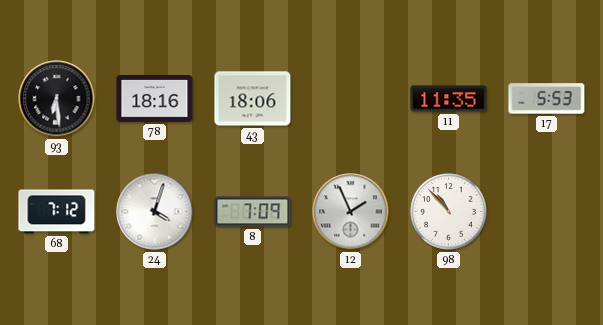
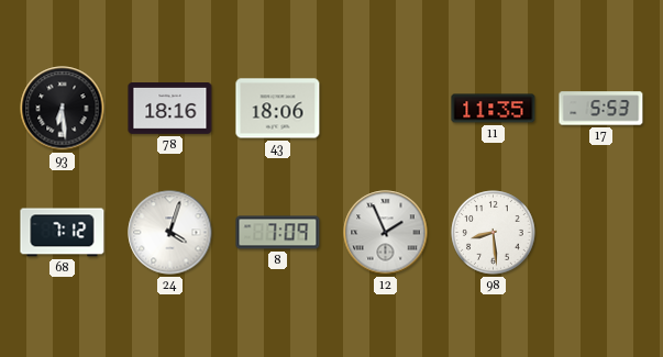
98: 10:53 -> 8:29
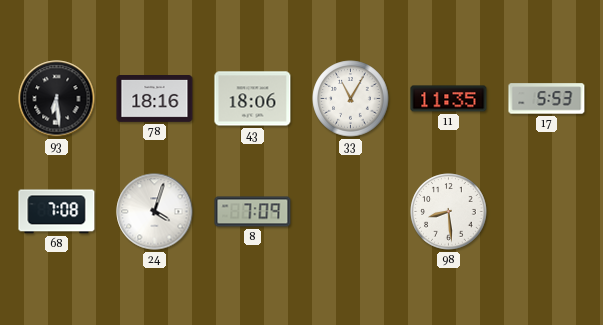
33: none -> 11:05
68: 7:12 -> 7:08
12: 1:56 -> none
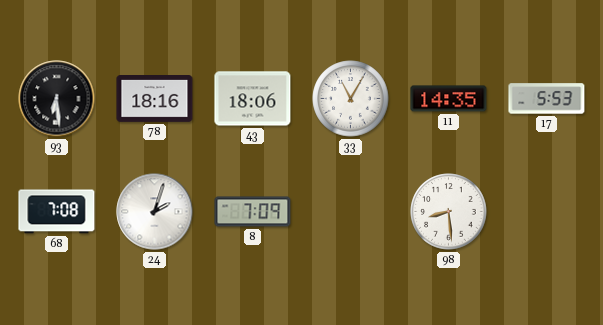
11: 11:35 -> 14:35
24: 4:03 -> 2:03
